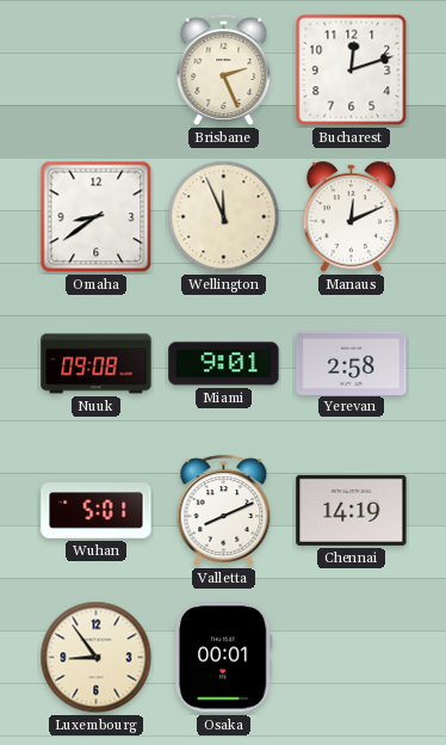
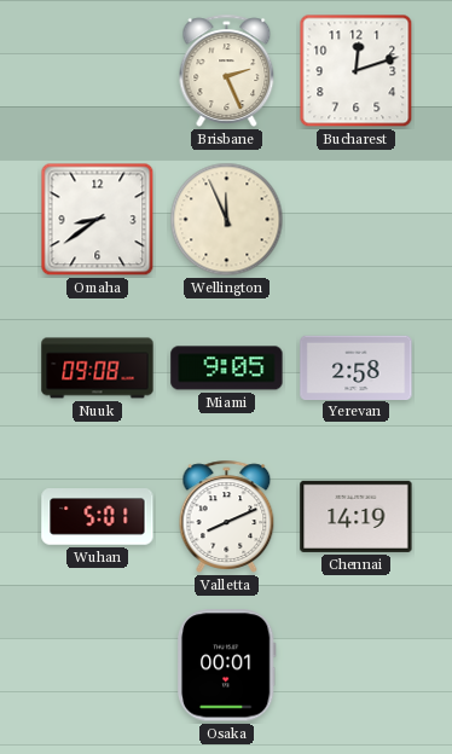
Manaus: 12:11 -> none
Miami: 9:01 -> 9:05
Luxembourg: 8:54 -> none
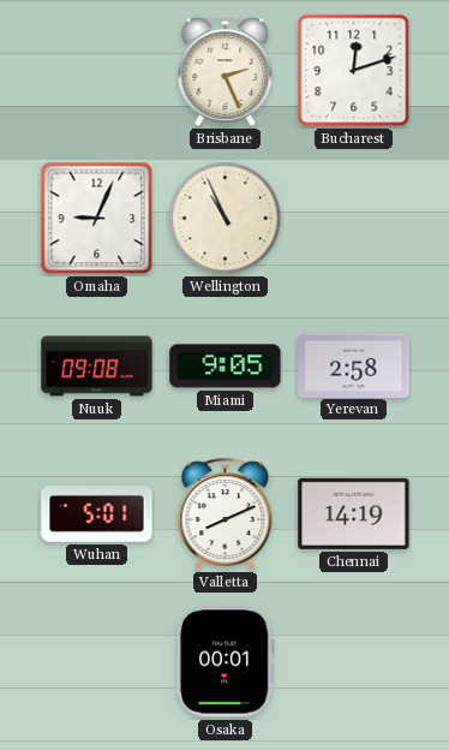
Omaha: 8:39 -> 9:04
Wellington: 11:56 -> 10:56
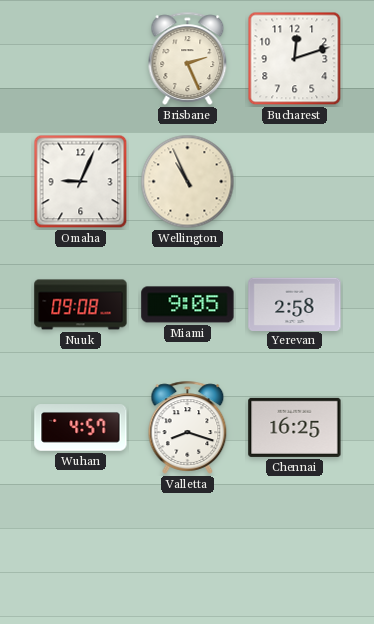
Wuhan: 5:01 -> 4:57
Valletta: 8:11 -> 8:18
Chennai: 14:19 -> 16:25
Osaka: 00:01 -> none
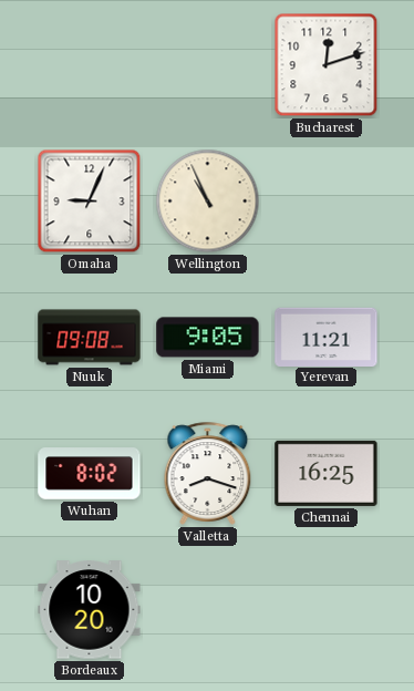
Brisbane: 2:26 -> none
Yerevan: 2:58 -> 11:21
Wuhan: 4:57 -> 8:02
Bordeaux: none -> 10:20
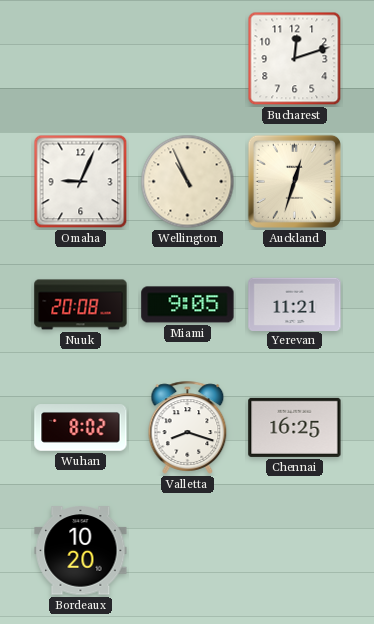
Auckland: none -> 12:33
Nuuk: 09:08 -> 20:08
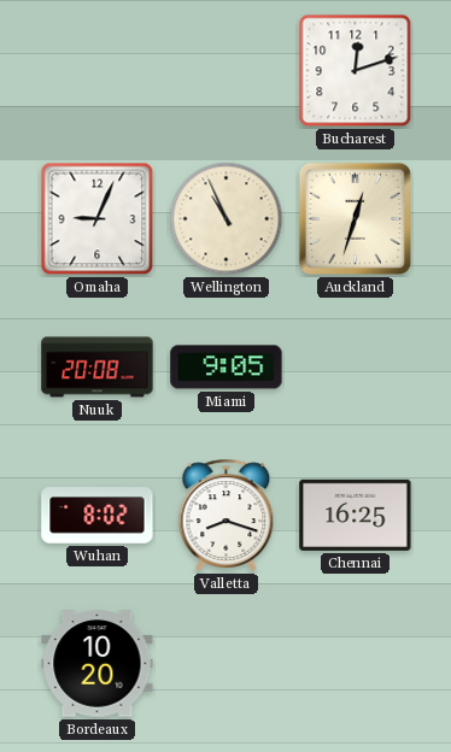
Yerevan: 11:21 -> none
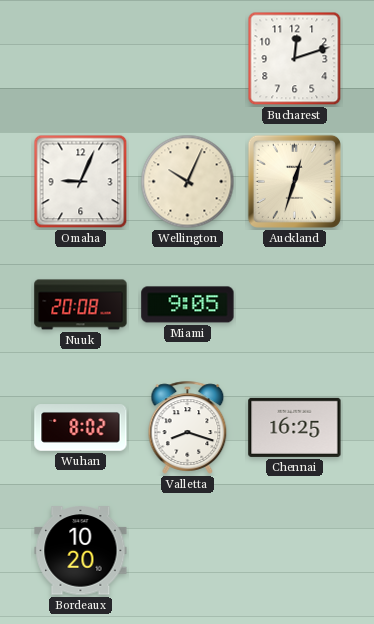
Wellington: 10:56 -> 10:04
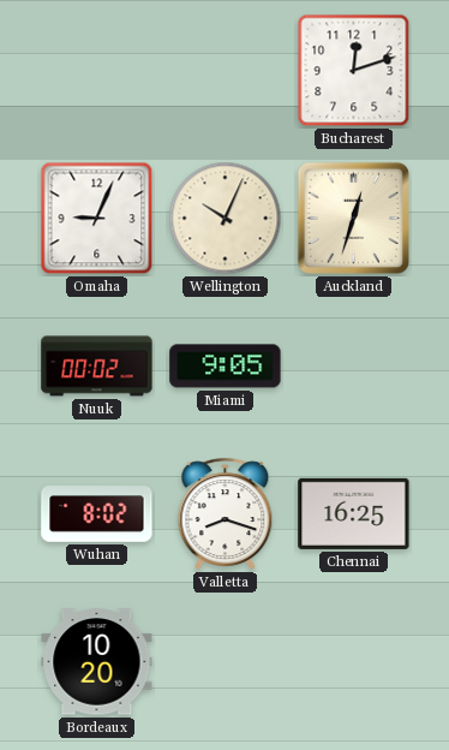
Nuuk: 20:08 -> 00:02
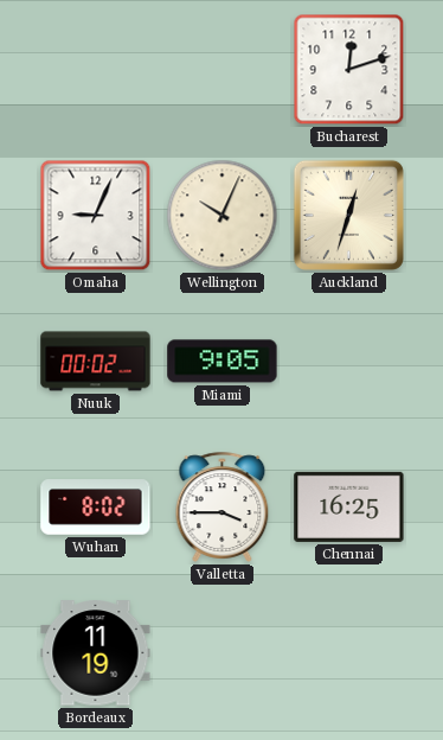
Valletta: 8:18 -> 3:45
Bordeaux: 10:20 -> 11:19
